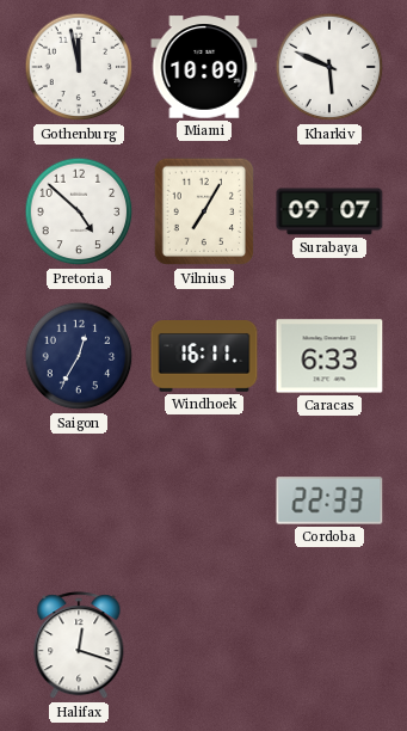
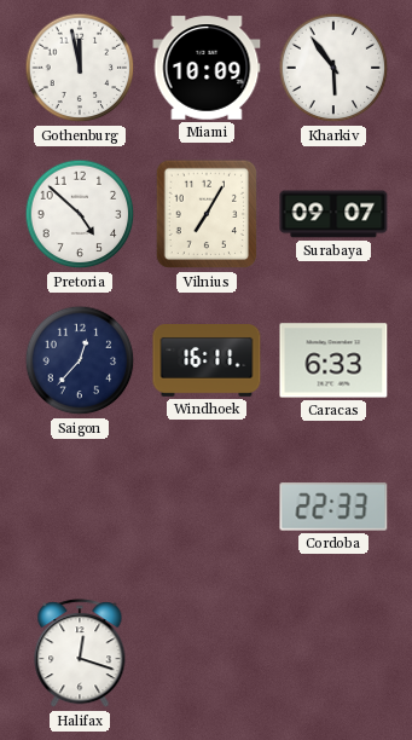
Kharkiv: 5:49 -> 5:54
Saigon: 12:35 -> 12:37
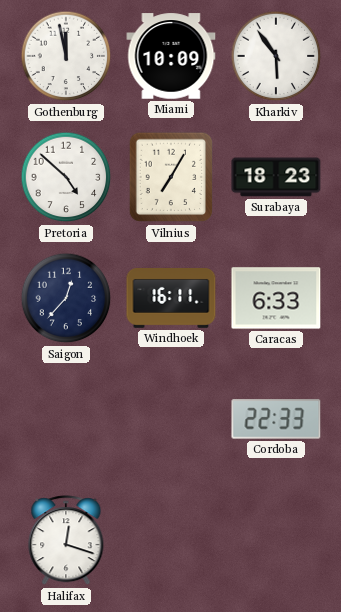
Surabaya: 09:07 -> 18:23
